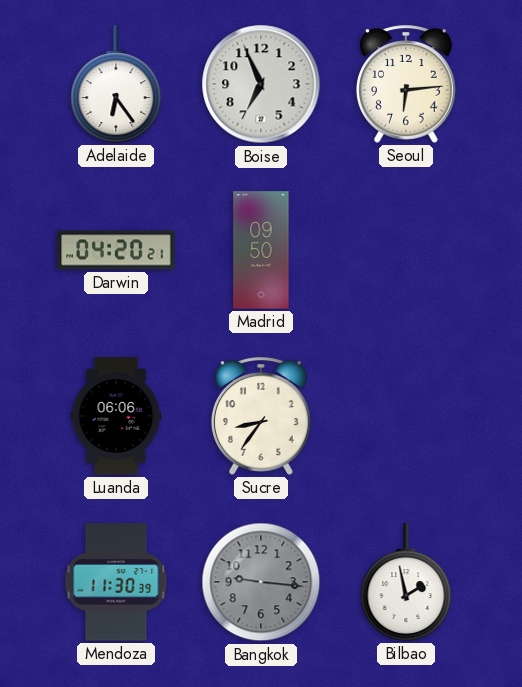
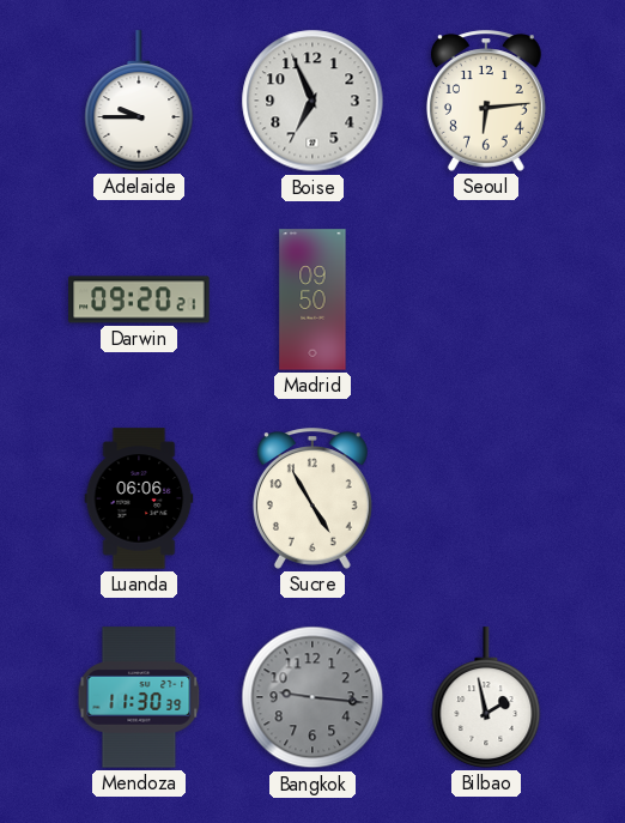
Adelaide: 6:24 -> 9:45
Darwin: 04:20 -> 09:20
Sucre: 8:36 -> 4:55
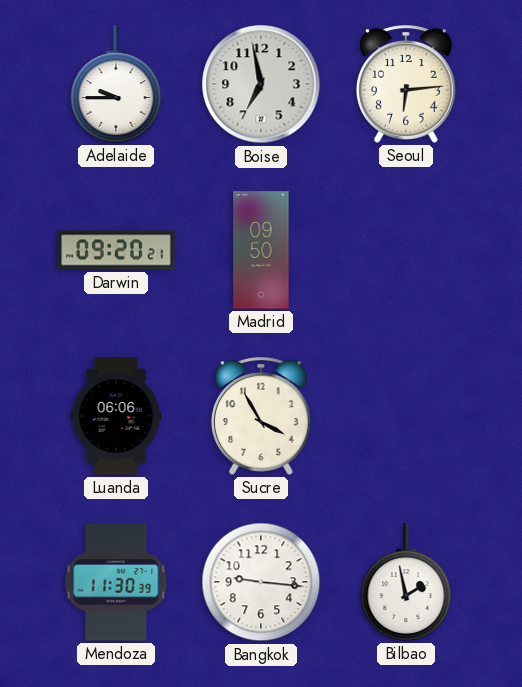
Boise: 6:56 -> 6:58
Sucre: 4:55 -> 3:55
Bangkok dial: grey -> white
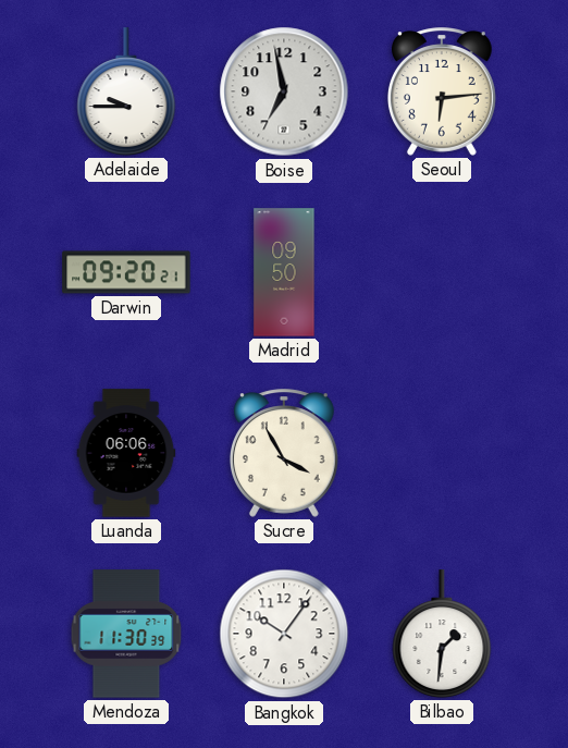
Bangkok: 9:16 -> 10:06
Bilbao: 1:58 -> 1:31
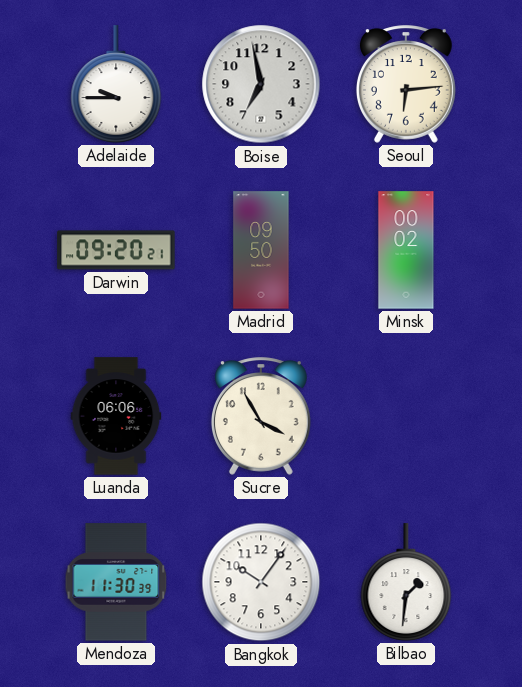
Minsk: none -> 00:02
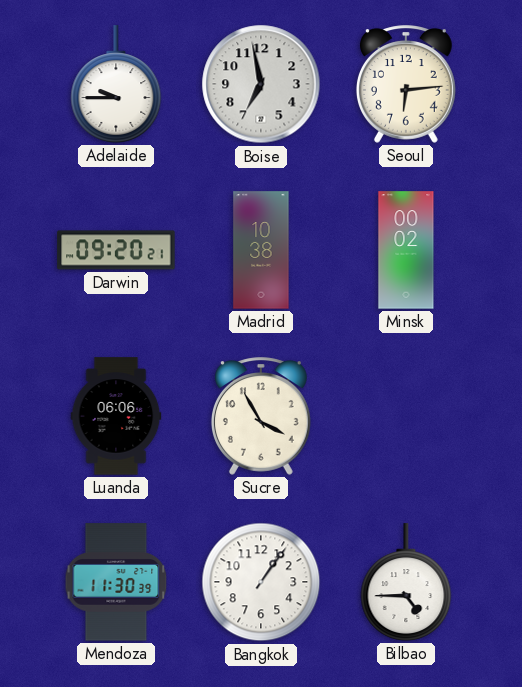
Madrid: 09:50 -> 10:38
Bangkok: 10:06 -> 1:06
Bilbao: 1:31 -> 4:45
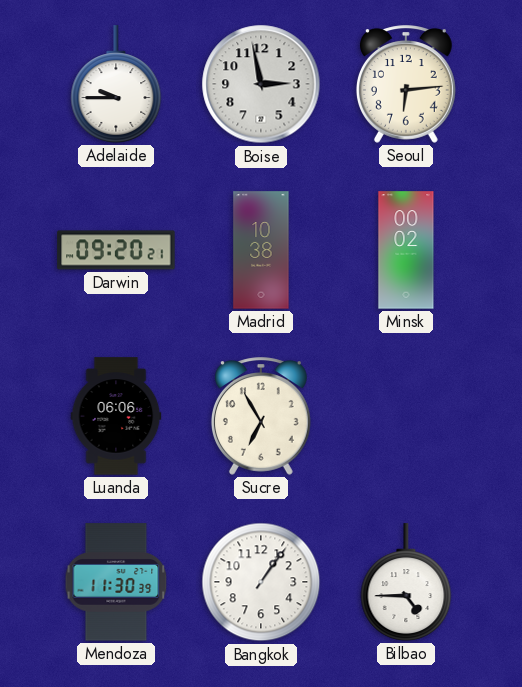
Boise: 6:58 -> 2:58
Sucre: 3:55 -> 6:55
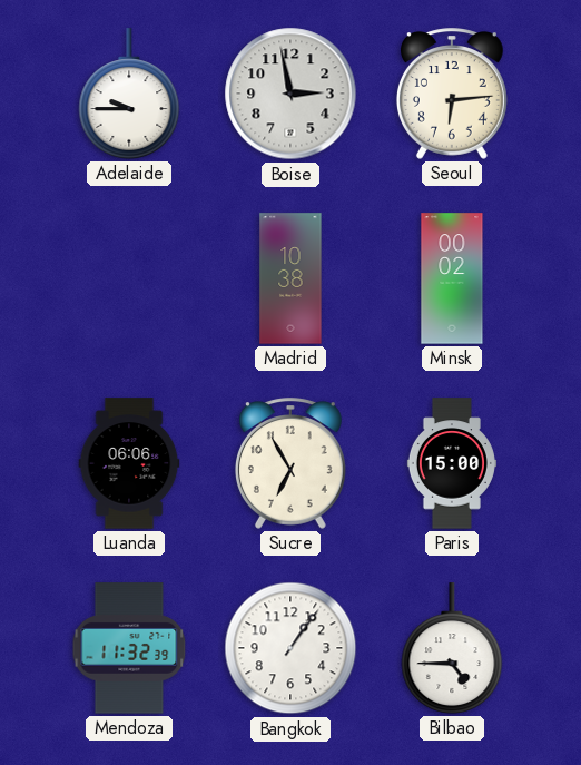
Darwin: 09:20 -> none
Paris: none -> 15:00
Mendoza: 11:30 -> 11:32
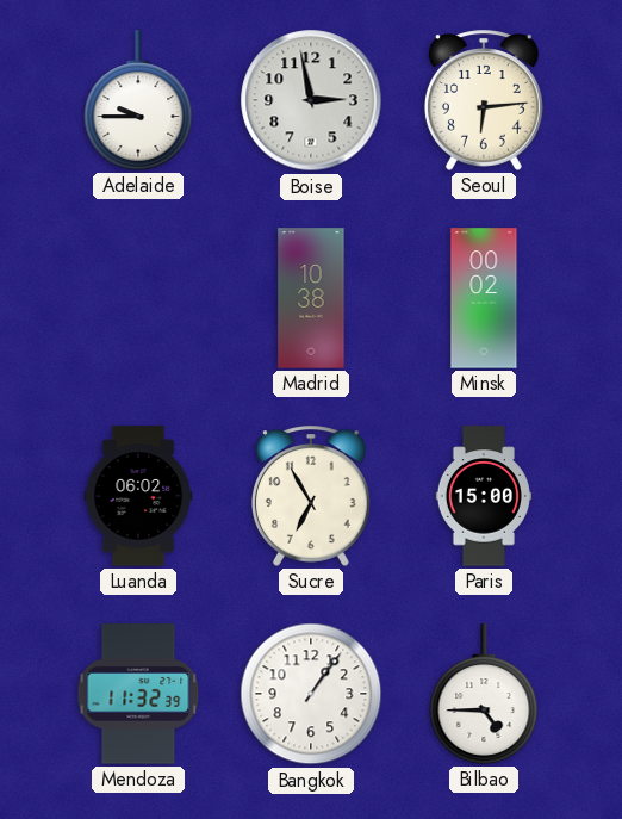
Luanda: 06:06 -> 06:02
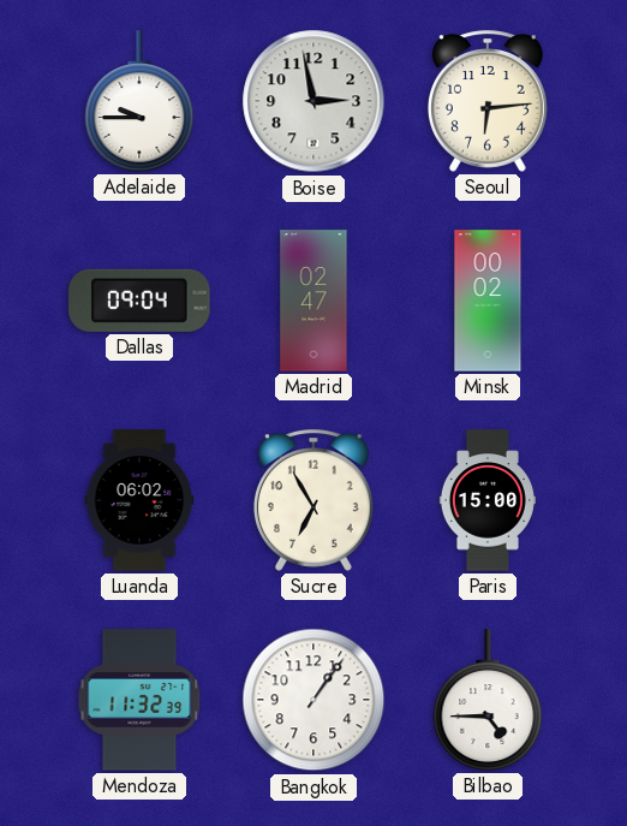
Dallas: none -> 09:04
Madrid: 10:38 -> 02:47
